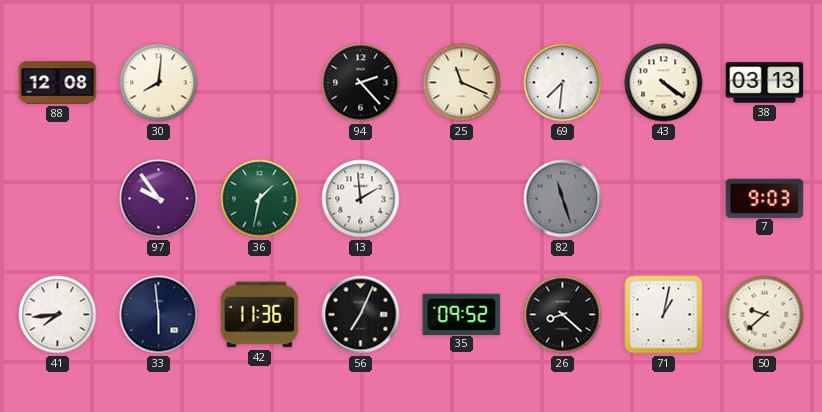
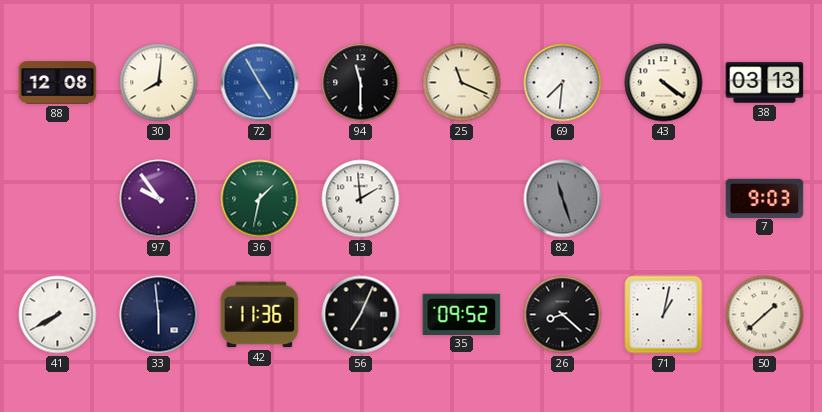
72: none -> 4:55
94: 2:23 -> 11:30
41: 7:44 -> 7:40
50: 9:38 -> 1:38
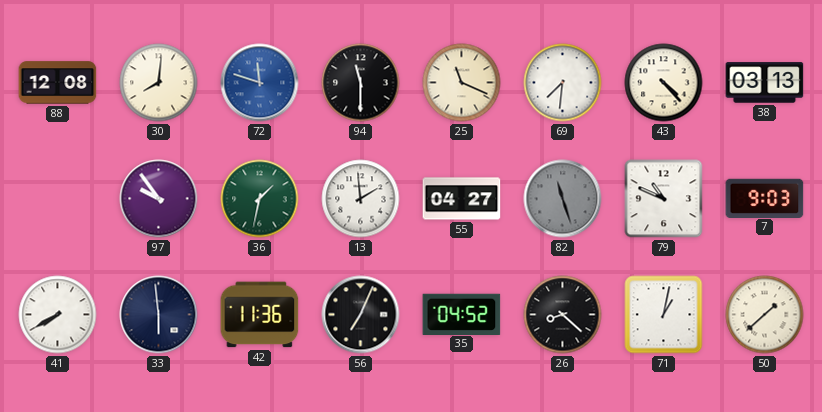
72: 4:55 -> 11:48
43: 4:21 -> 4:23
55: none -> 04:27
79: none -> 10:49
35: 09:52 -> 04:52
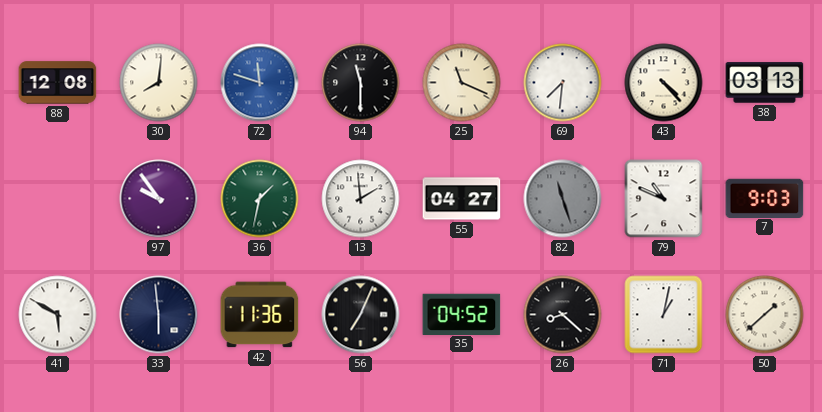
41: 7:40 -> 5:50
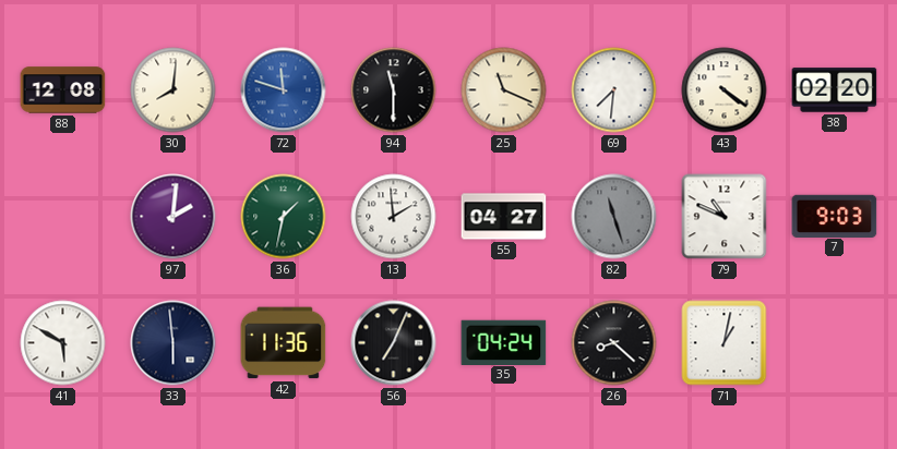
43: 4:23 -> 4:21
38: 03:13 -> 02:20
97: 9:54 -> 2:01
35: 04:52 -> 04:24
50: 1:38 -> none
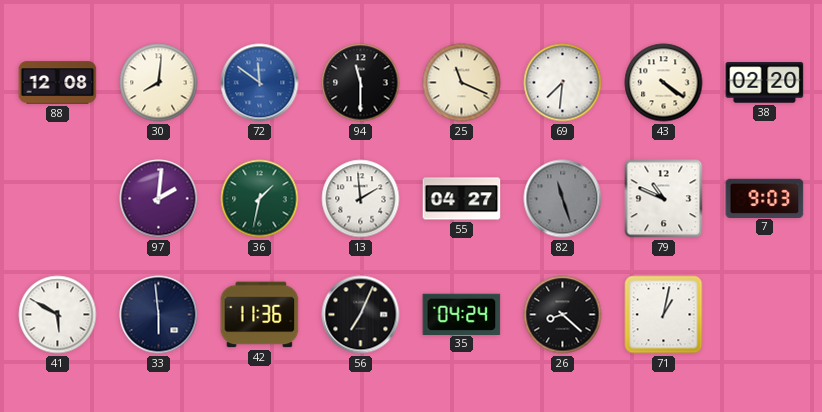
72: 11:48 -> 11:51
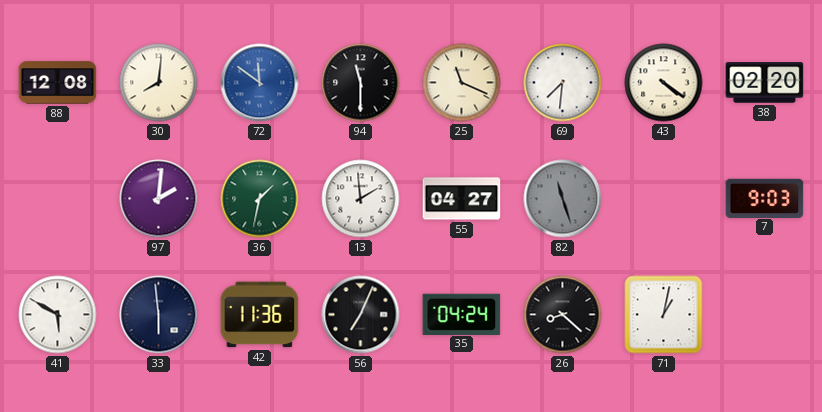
79: 10:49 -> none
